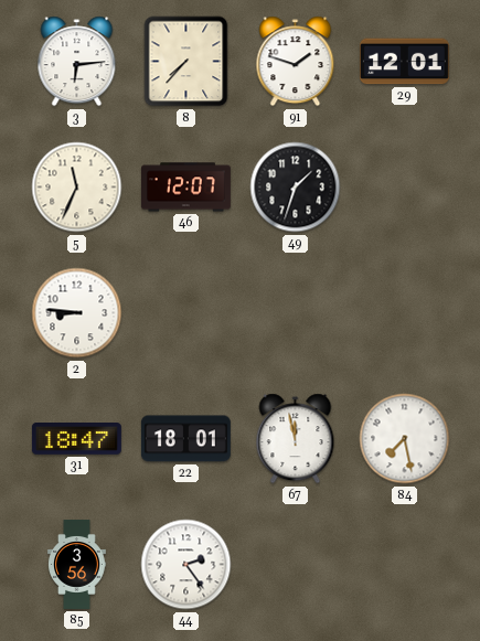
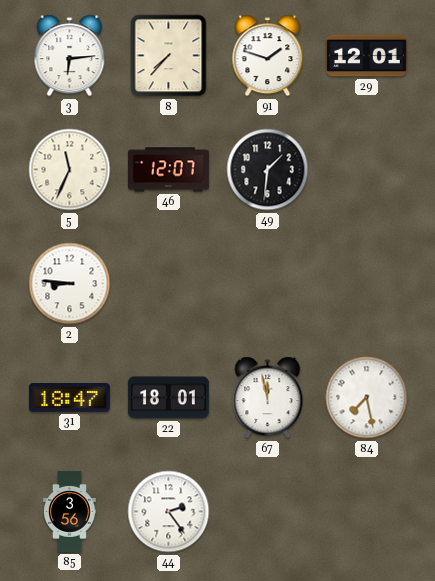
49: 1:33 -> 1:31
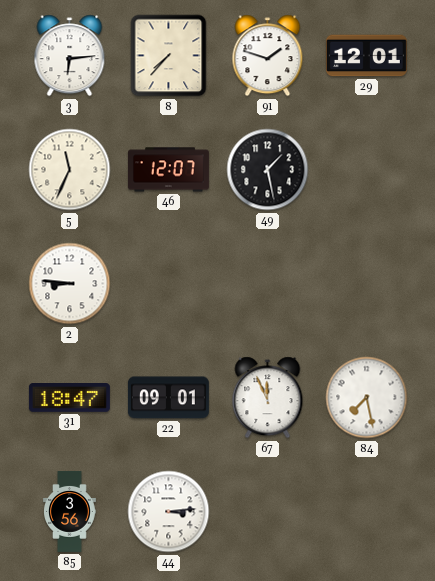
49: 1:31 -> 1:28
22: 18:01 -> 09:01
67: 11:58 -> 11:56
44: 2:24 -> 3:14
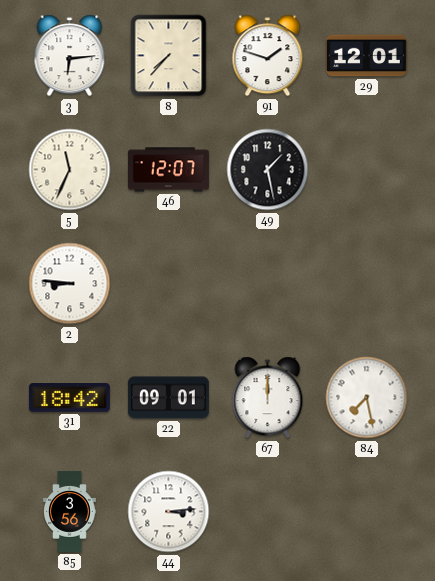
31: 18:47 -> 18:42
67: 11:56 -> 12:00
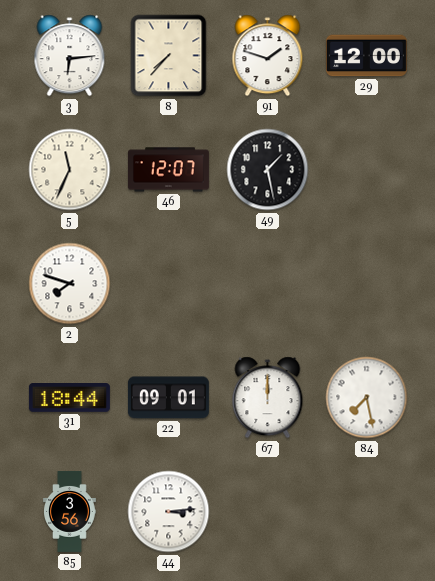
29: 12:01 -> 12:00
2: 8:46 -> 7:48
31: 18:42 -> 18:44
